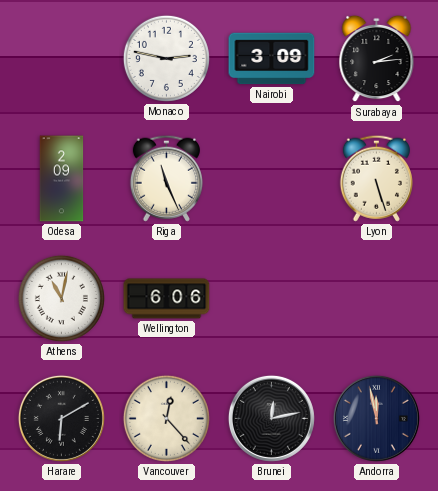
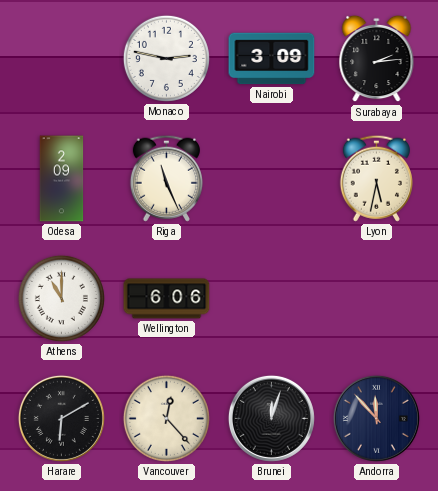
Lyon: 5:27 -> 5:32
Athens: 11:02 -> 11:00
Brunei: 12:13 -> 12:03
Andorra: 11:58 -> 11:53
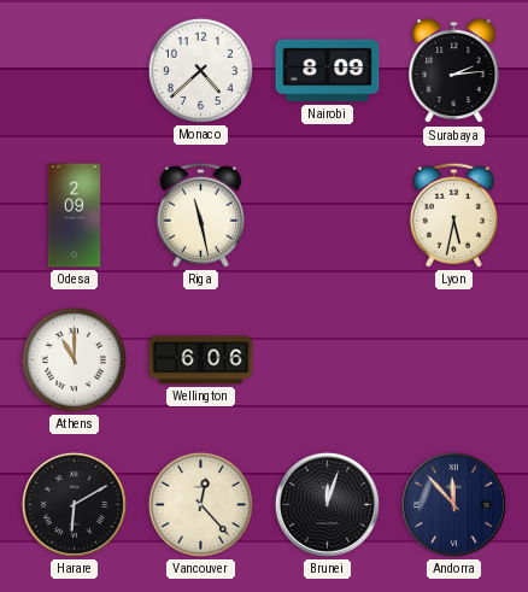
Monaco: 2:47 -> 4:38
Nairobi: 3:09 -> 8:09
Riga: 11:26 -> 11:28
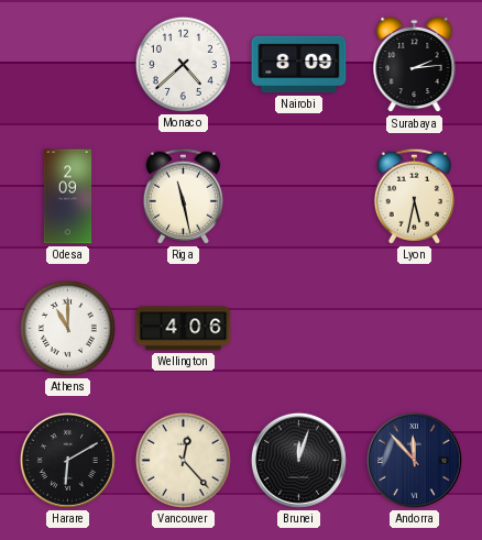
Wellington: 6:06 -> 4:06
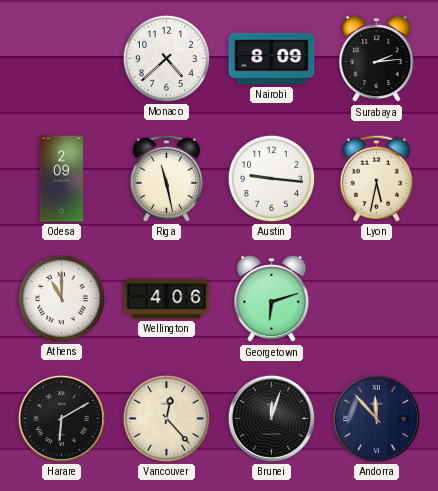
Austin: none -> 9:16
Georgetown: none -> 6:12
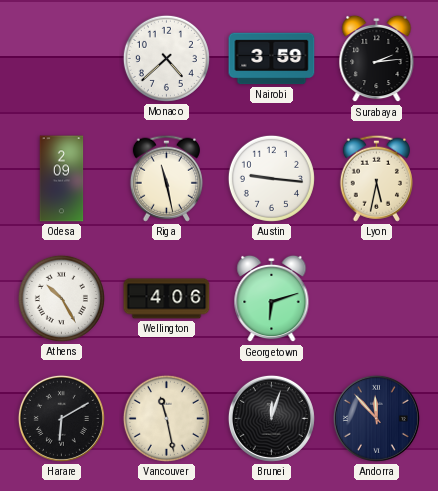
Nairobi: 8:09 -> 3:59
Athens: 11:00 -> 10:25
Vancouver: 12:23 -> 11:28
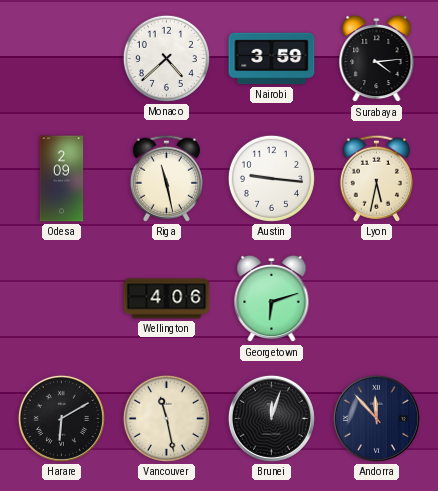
Surabaya: 2:14 -> 4:14
Athens: 10:25 -> none
